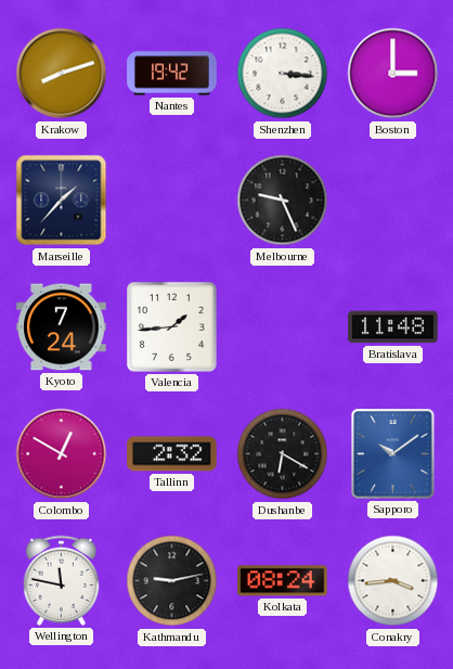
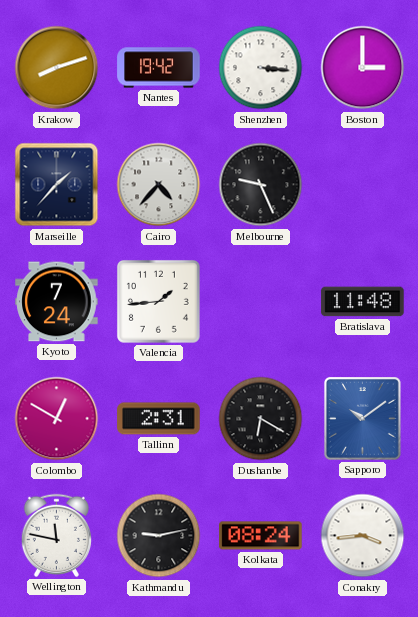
Cairo: none -> 4:37
Tallinn: 2:32 -> 2:31
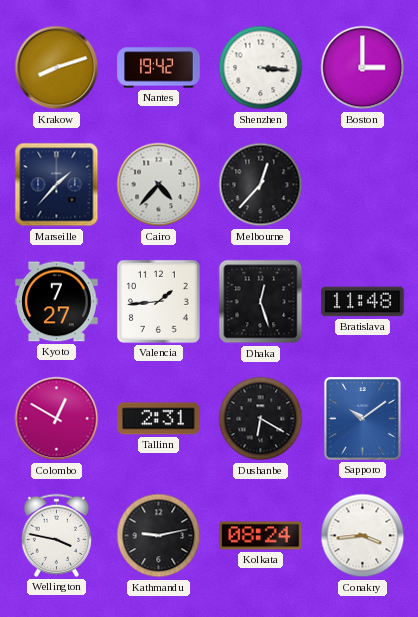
Melbourne: 9:26 -> 12:37
Kyoto: 7:24 -> 7:27
Dhaka: none -> 12:27
Wellington: 11:47 -> 3:47
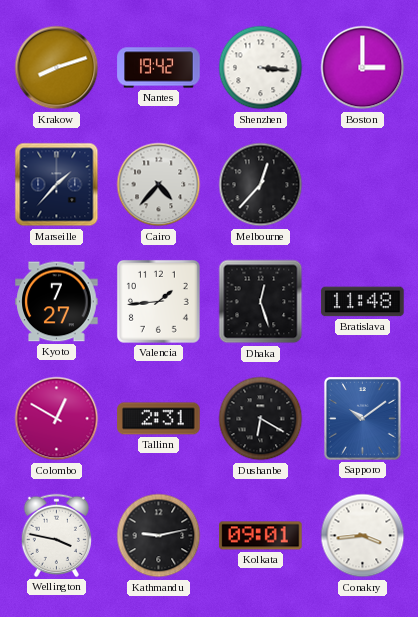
Kolkata: 08:24 -> 09:01
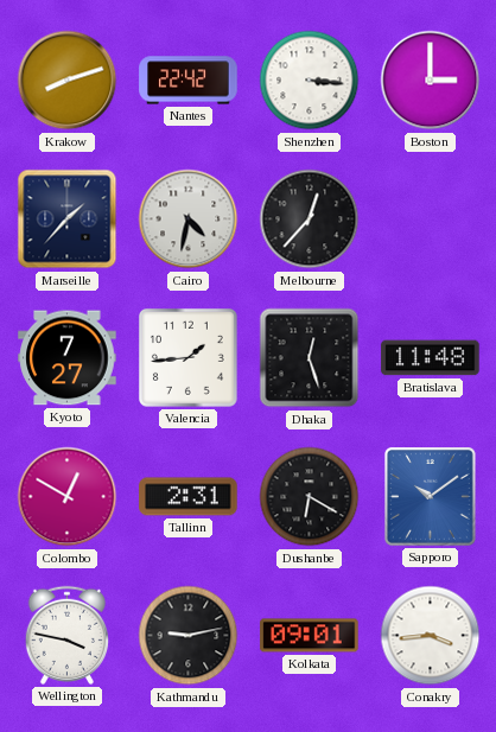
Nantes: 19:42 -> 22:42
Cairo: 4:37 -> 4:32
